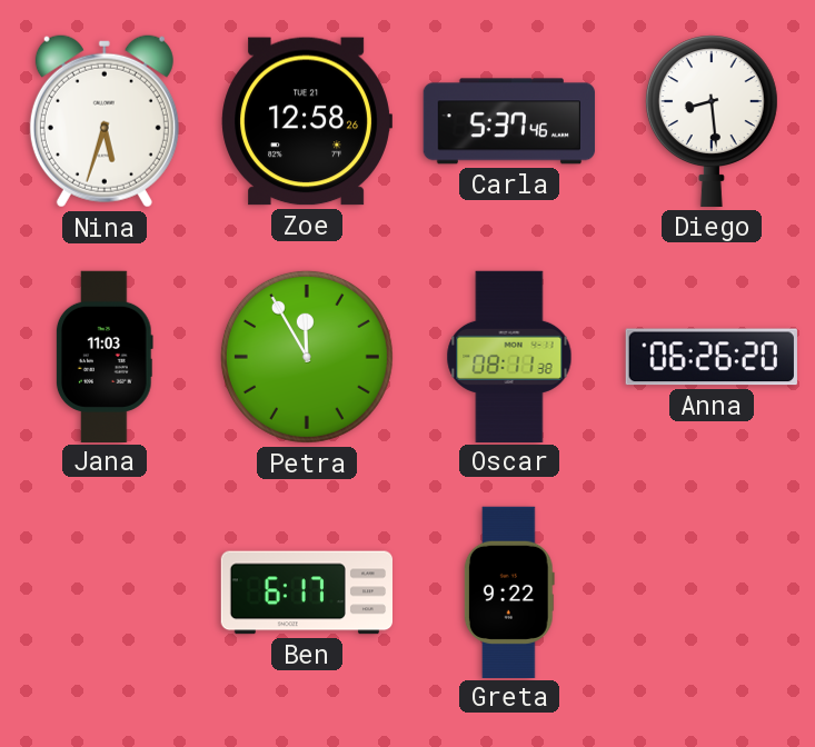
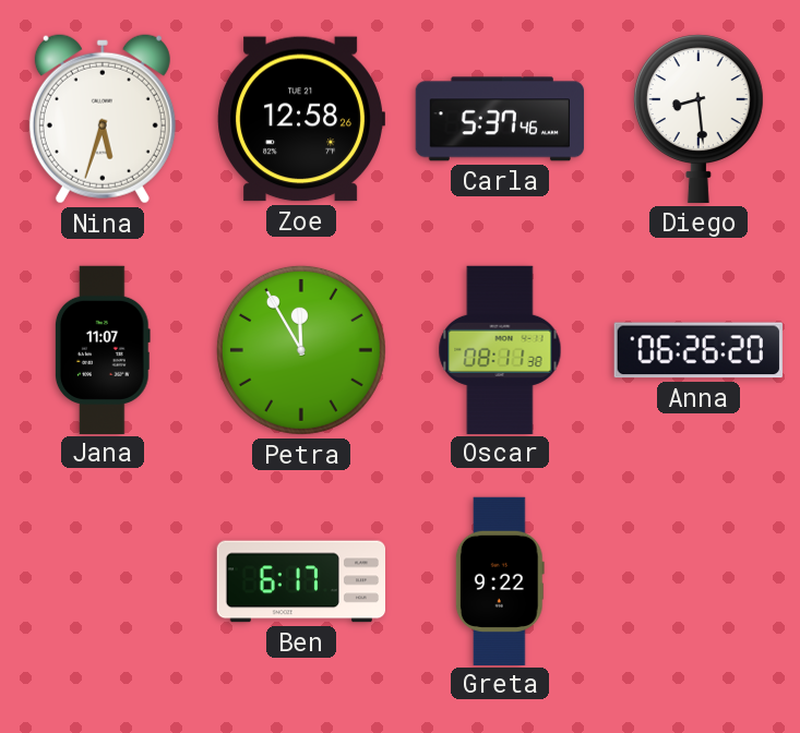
Jana: 11:03 -> 11:07
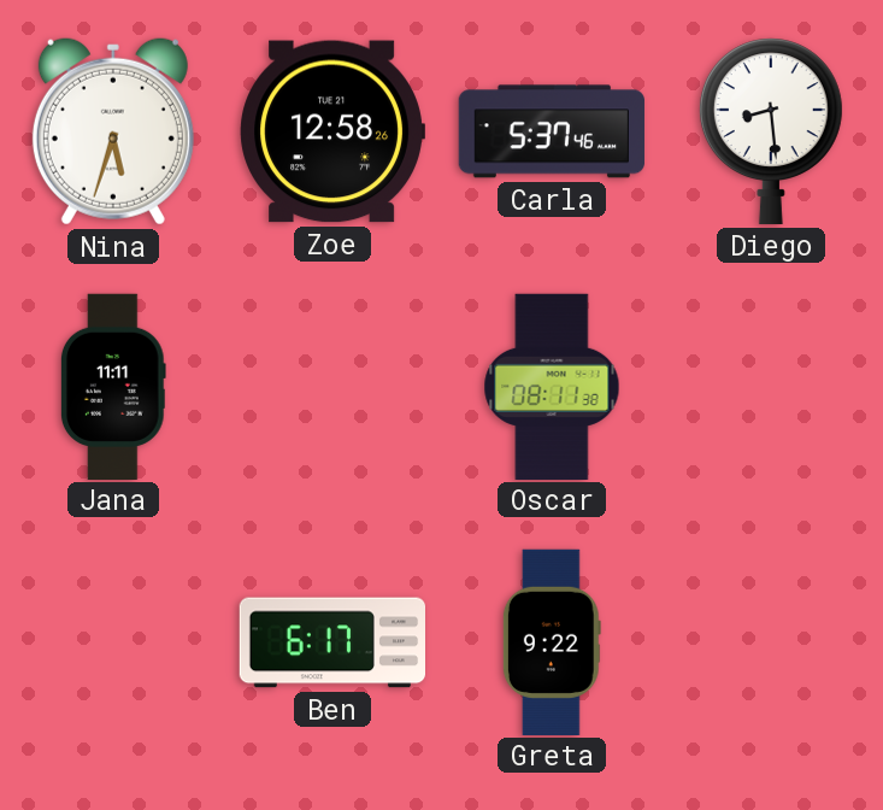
Jana: 11:07 -> 11:11
Petra: 11:55 -> none
Anna: 06:26 -> none
